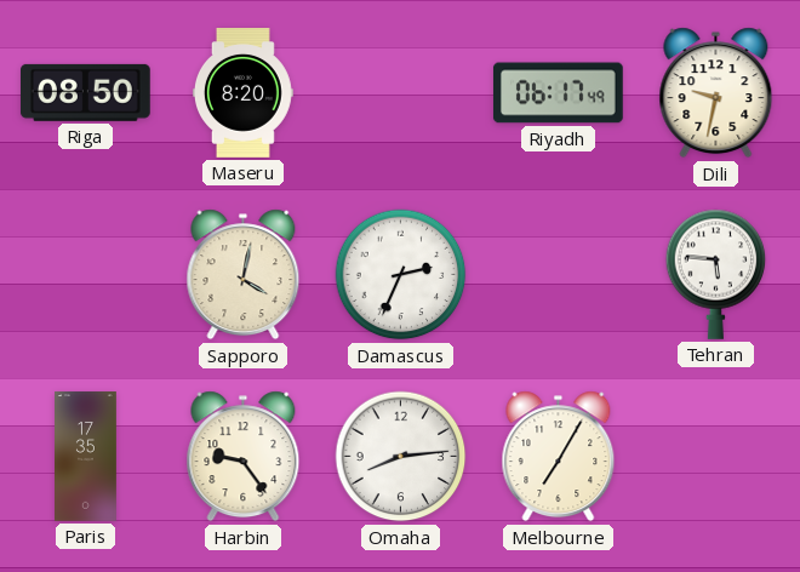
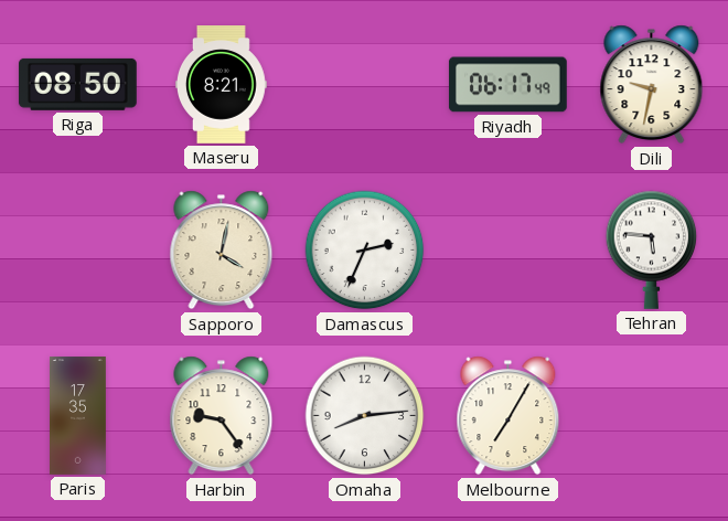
Maseru: 8:20 -> 8:21
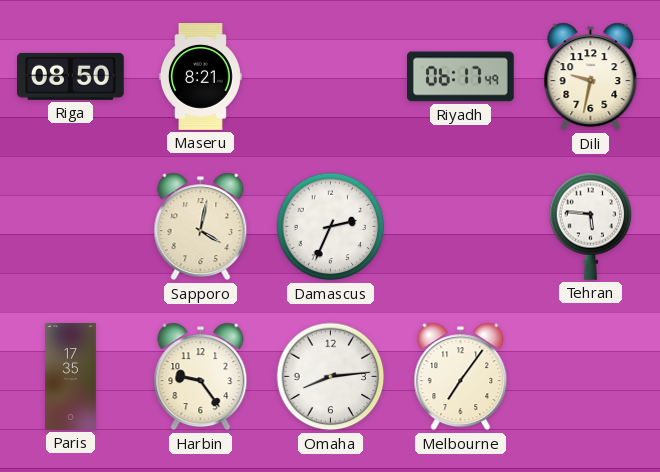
Melbourne: 7:05 -> 7:06
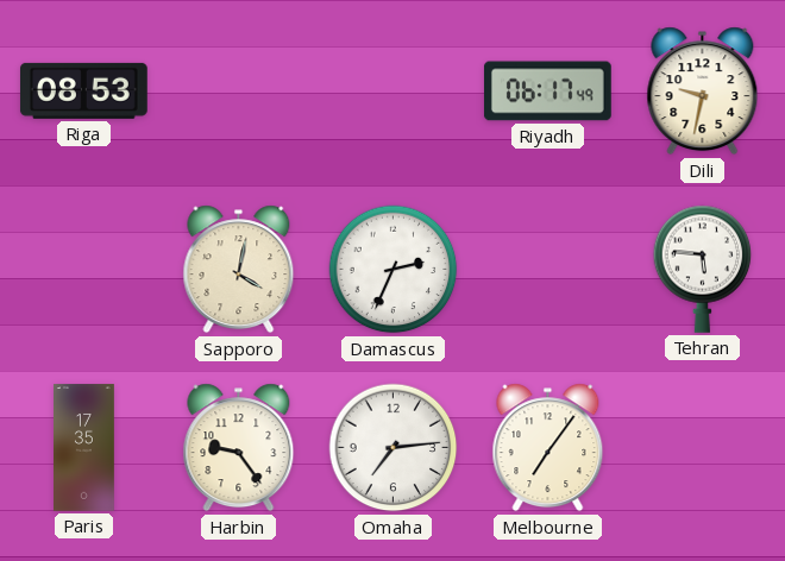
Riga: 08:50 -> 08:53
Maseru: 8:21 -> none
Omaha: 8:14 -> 7:14
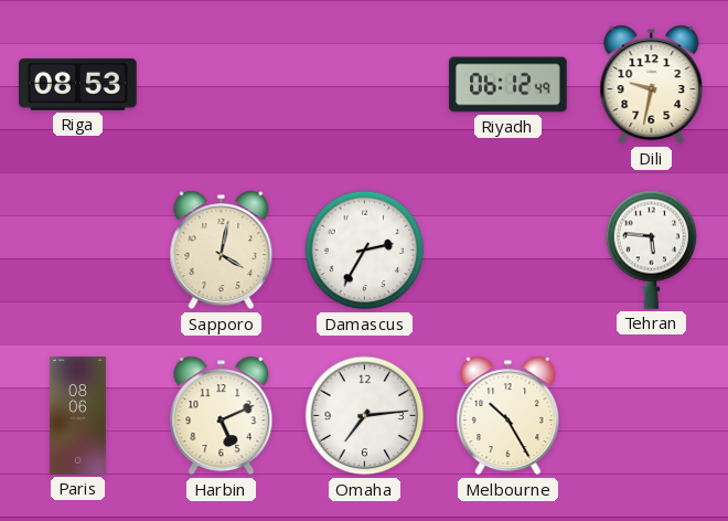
Riyadh: 06:17 -> 06:12
Damascus: 2:34 -> 2:35
Paris: 17:35 -> 08:06
Harbin: 9:24 -> 5:11
Melbourne: 7:06 -> 10:25
